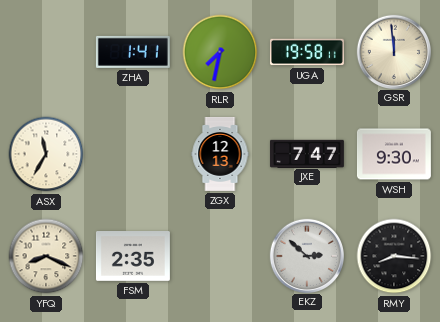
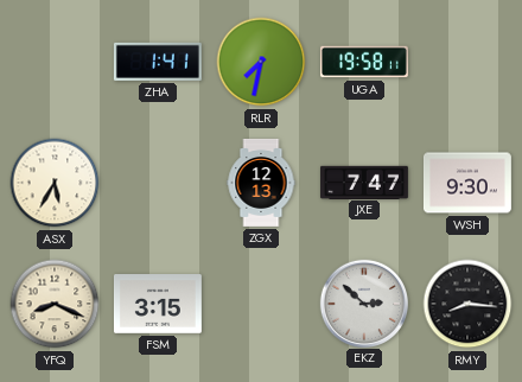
GSR: 11:59 -> none
ASX: 11:35 -> 5:35
FSM: 2:35 -> 3:15
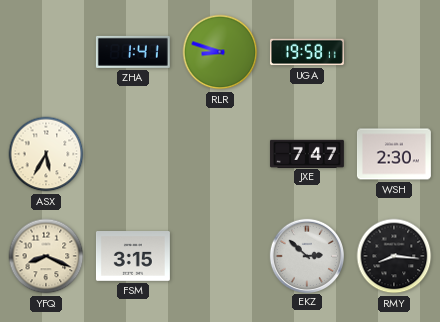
RLR: 7:32 -> 8:48
ZGX: 12:13 -> none
WSH: 9:30 -> 2:30
